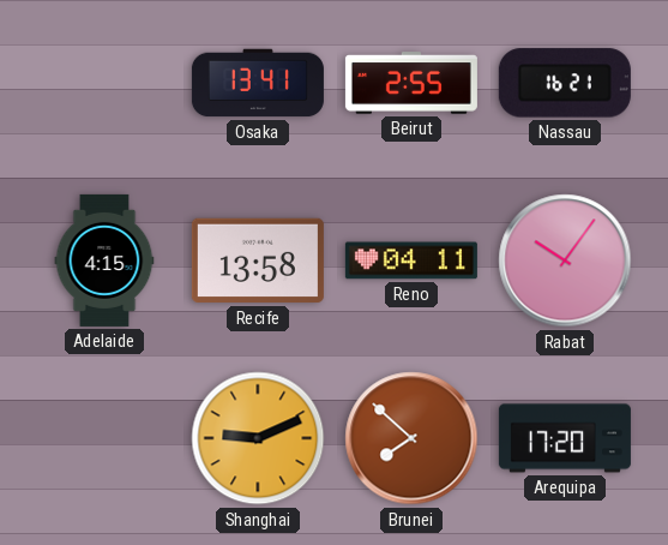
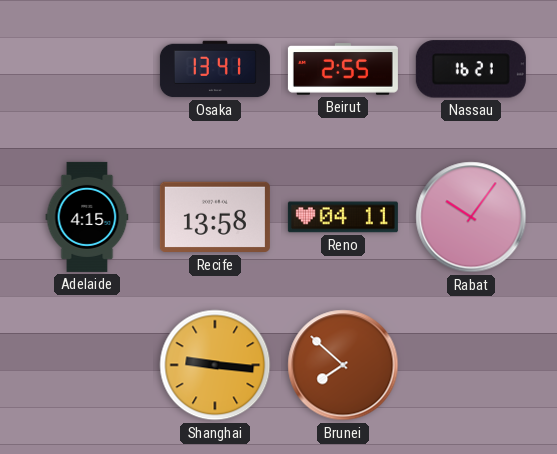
Shanghai: 9:11 -> 9:16
Arequipa: 17:20 -> none
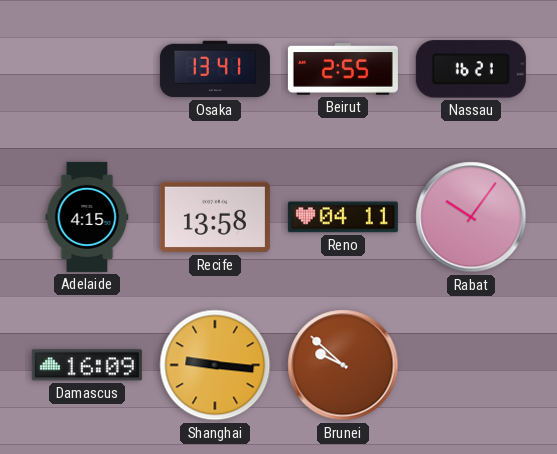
Damascus: none -> 16:09
Brunei: 7:52 -> 9:52
